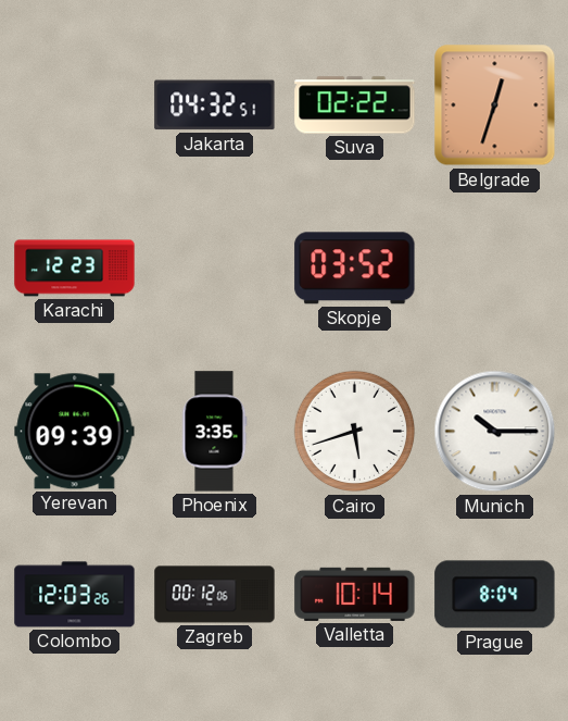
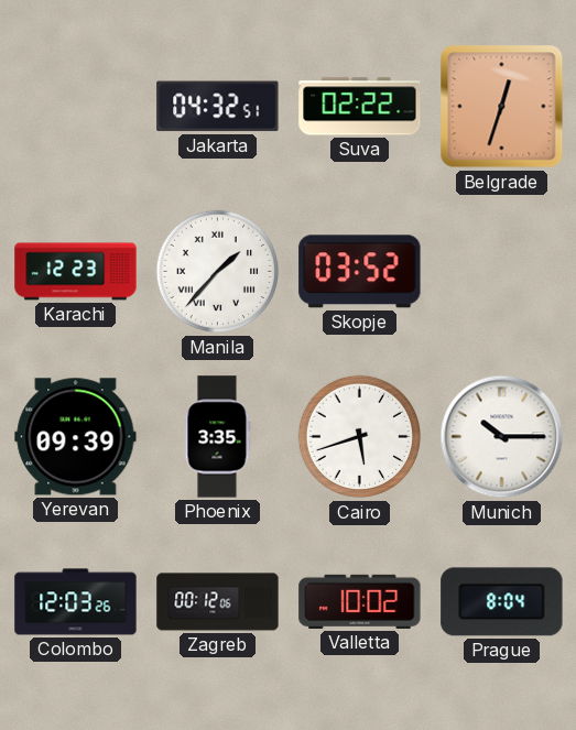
Manila: none -> 1:37
Valletta: 10:14 -> 10:02
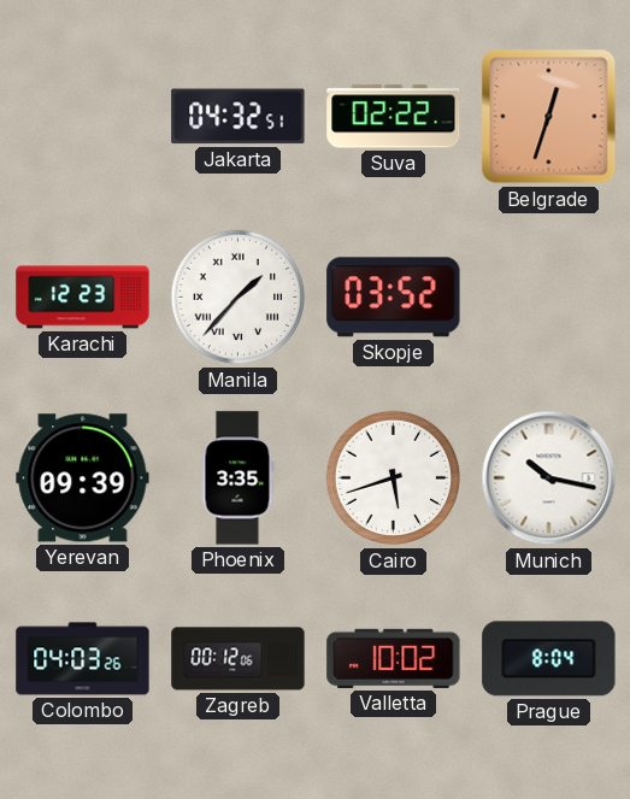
Munich: 10:15 -> 10:17
Colombo: 12:03 -> 04:03
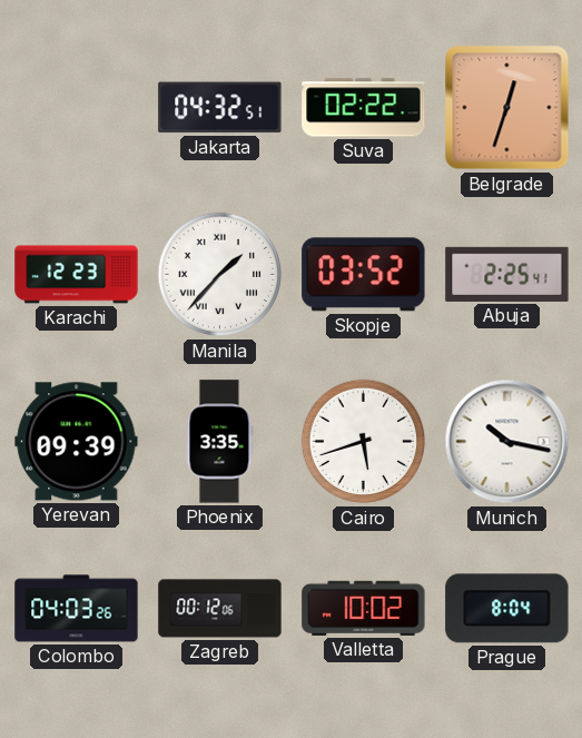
Abuja: none -> 2:25
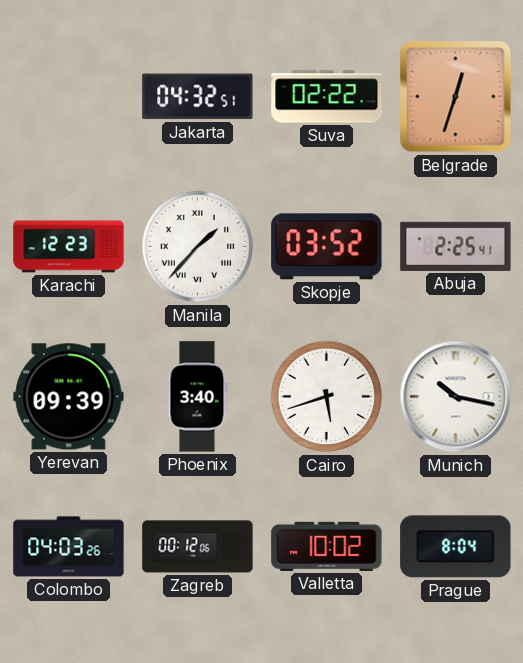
Phoenix: 3:35 -> 3:40
